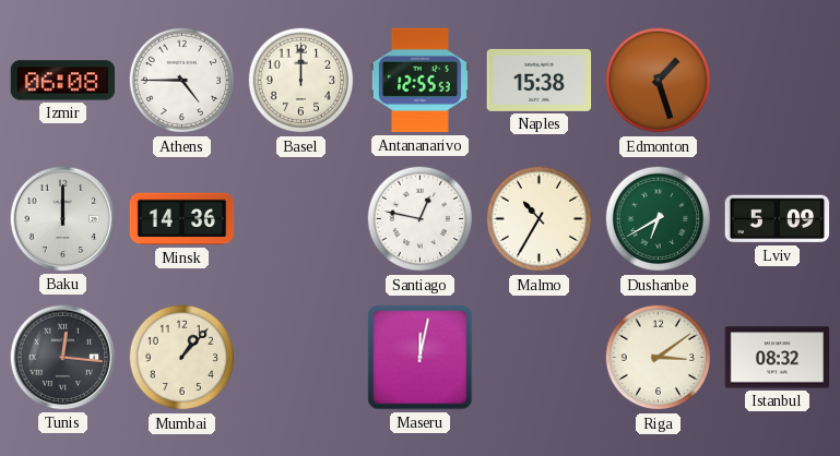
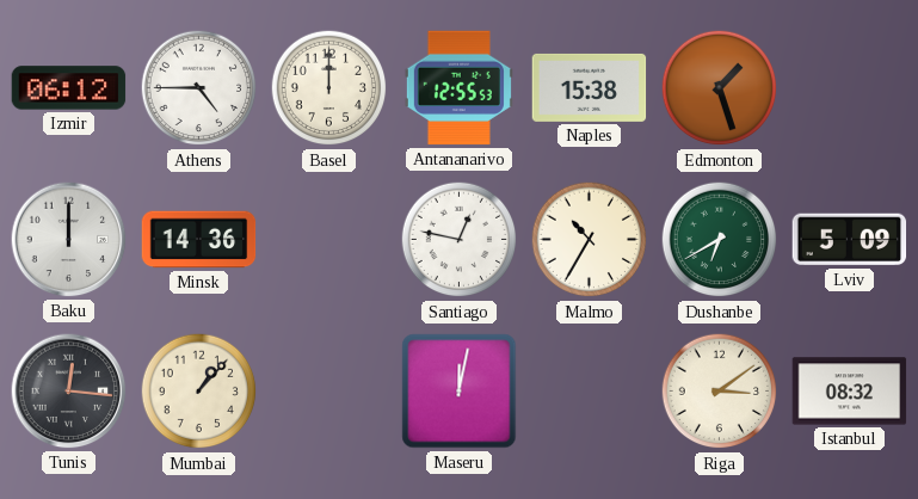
Izmir: 06:08 -> 06:12
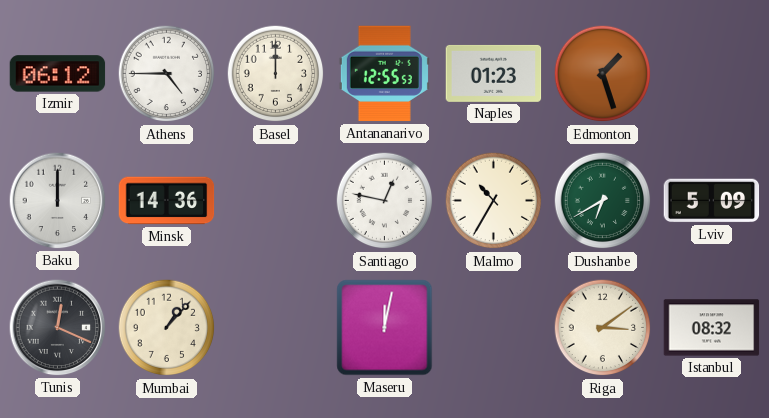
Naples: 15:38 -> 01:23
Tunis: 12:16 -> 12:19
